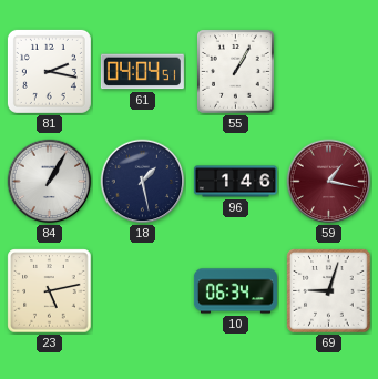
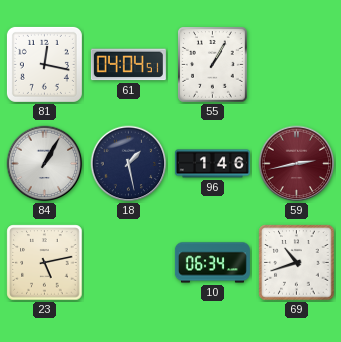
81: 2:17 -> 12:17
59: 1:17 -> 2:43
69: 9:03 -> 10:42
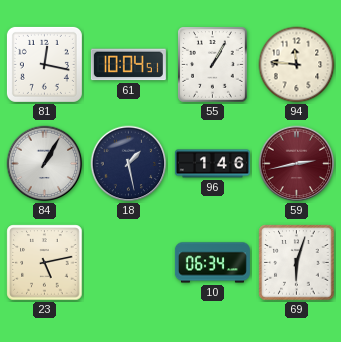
61: 04:04 -> 10:04
94: none -> 11:46
69: 10:42 -> 6:03
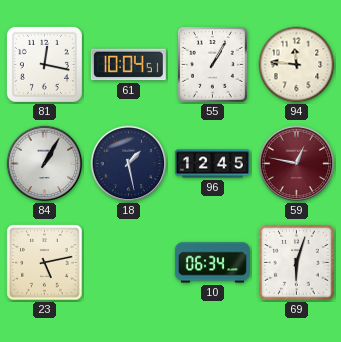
96: 1:46 -> 12:45
59: 2:43 -> 12:47
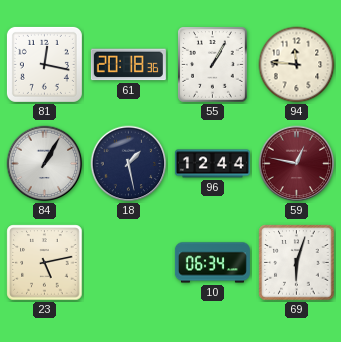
61: 10:04 -> 20:18
96: 12:45 -> 12:44
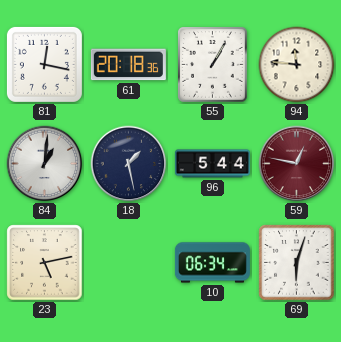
84: 1:05 -> 1:01
96: 12:44 -> 5:44
